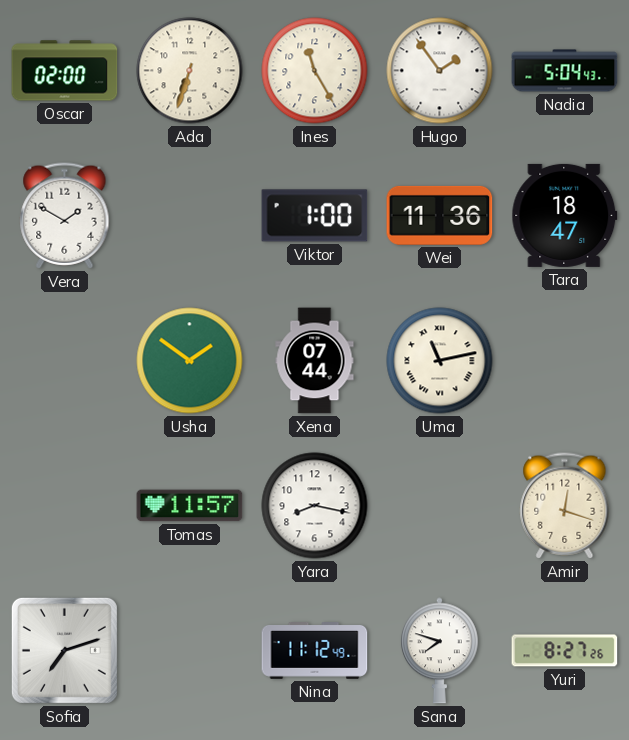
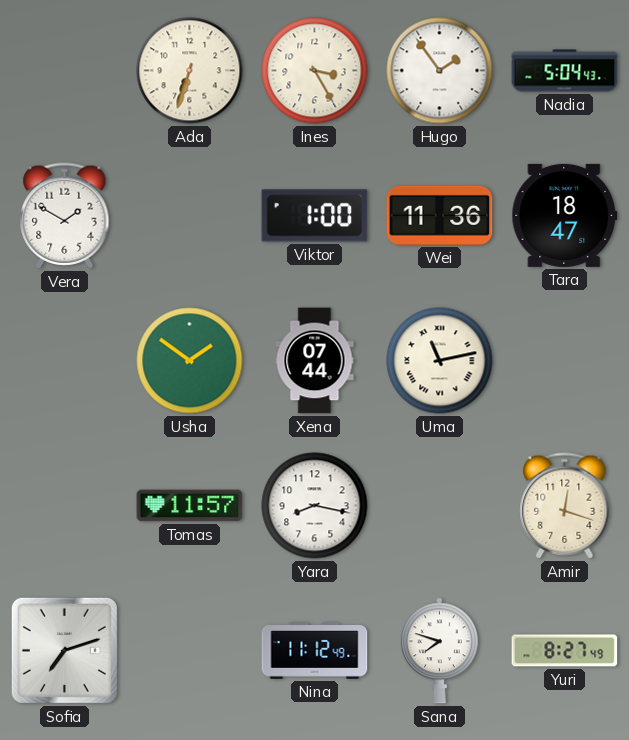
Oscar: 02:00 -> none
Ines: 11:25 -> 3:25
Yuri: 8:27:26 -> 8:27:49
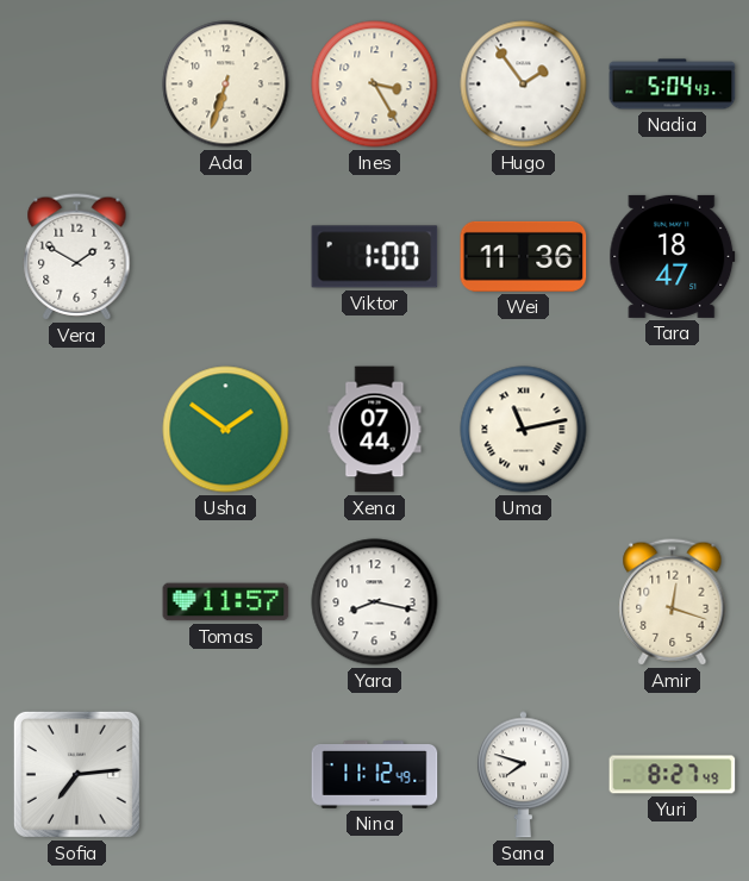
Sofia: 7:12 -> 7:14
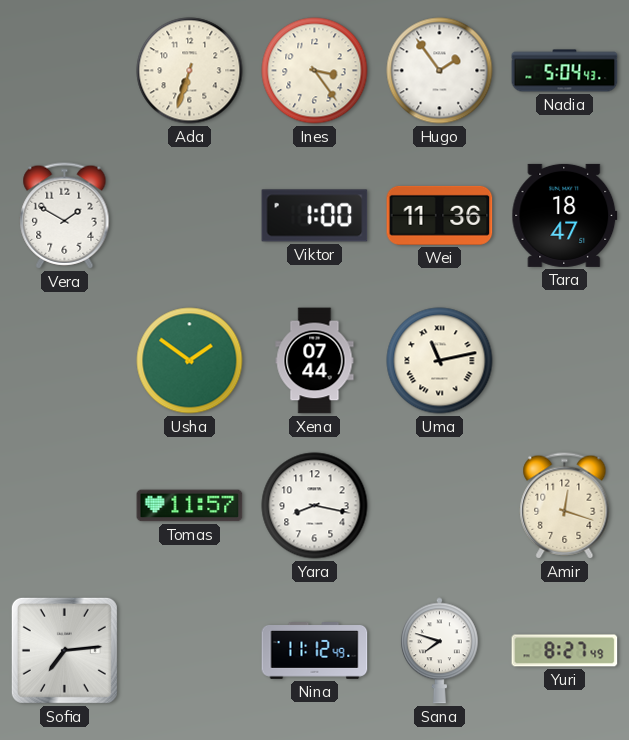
Ines: 3:25 -> 3:24
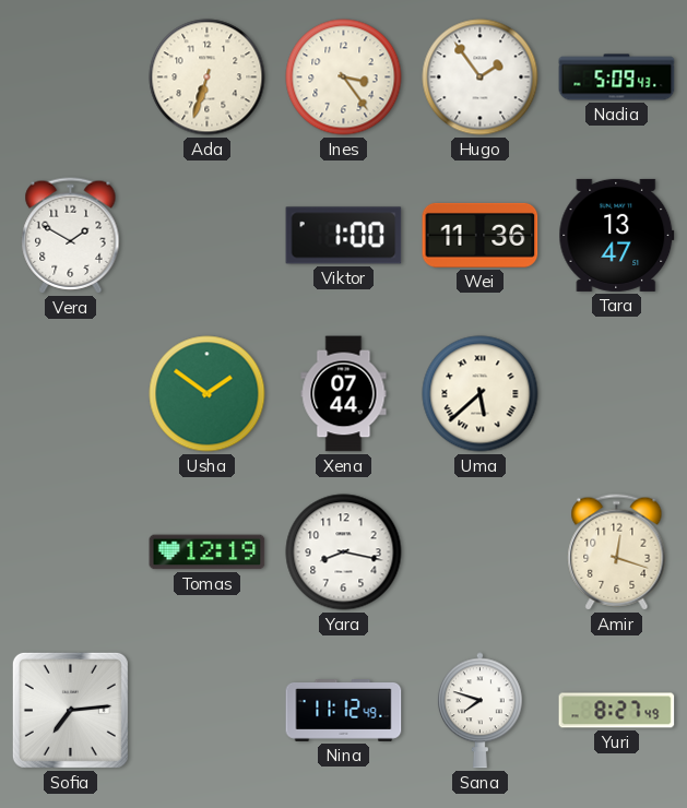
Nadia: 5:04 -> 5:09
Tara: 18:47 -> 13:47
Uma: 11:13 -> 5:38
Tomas: 11:57 -> 12:19
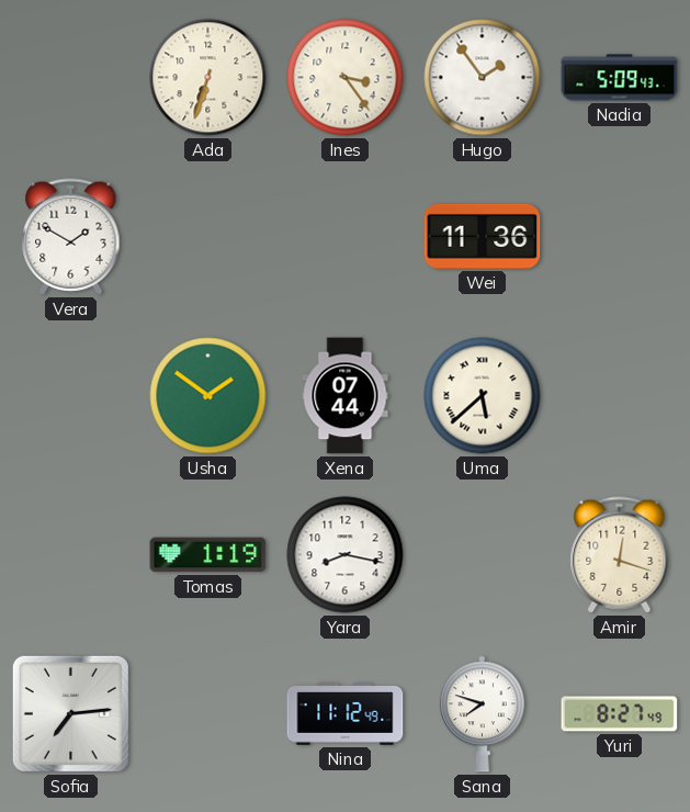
Viktor: 1:00 -> none
Tara: 13:47 -> none
Tomas: 12:19 -> 1:19
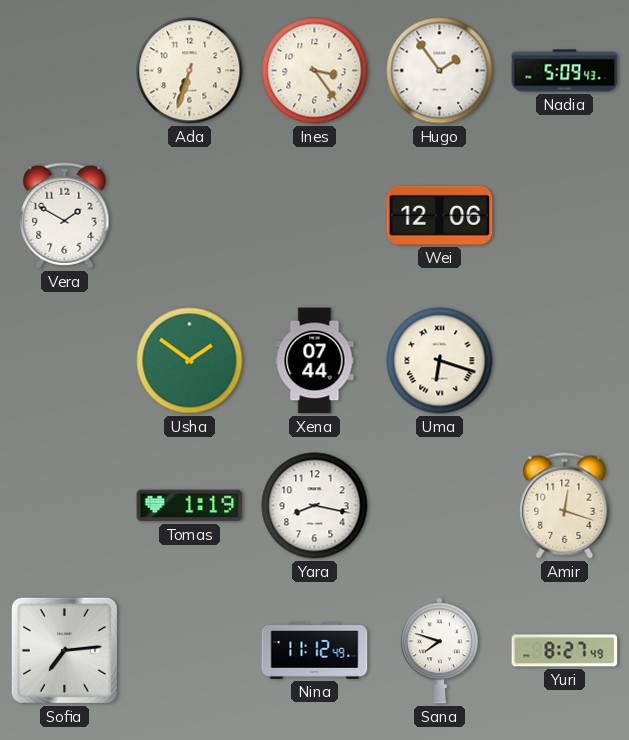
Wei: 11:36 -> 12:06
Uma: 5:38 -> 6:18
